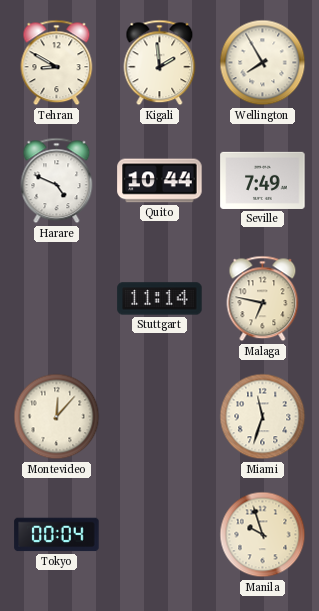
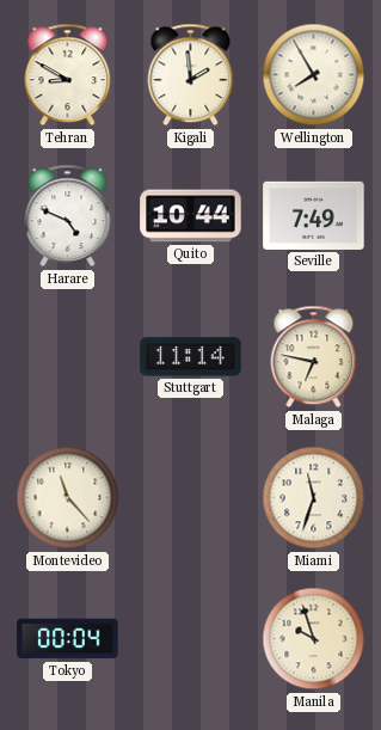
Montevideo: 12:07 -> 11:23
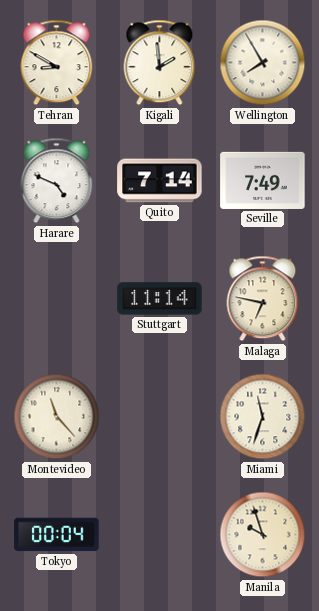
Quito: 10:44 -> 7:14
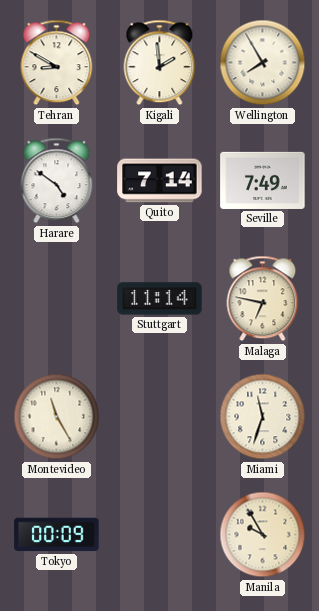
Harare: 4:49 -> 4:51
Montevideo: 11:23 -> 11:25
Tokyo: 00:04 -> 00:09
Manila: 9:57 -> 9:55
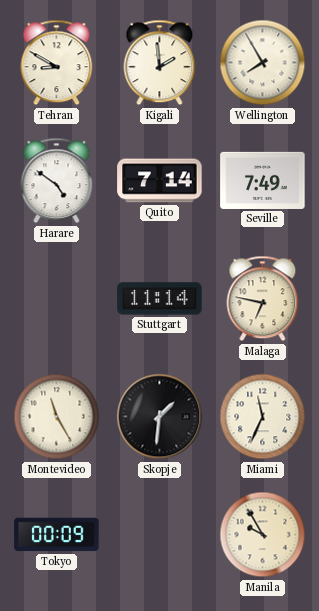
Skopje: none -> 1:31
Miami: 11:33 -> 11:34
